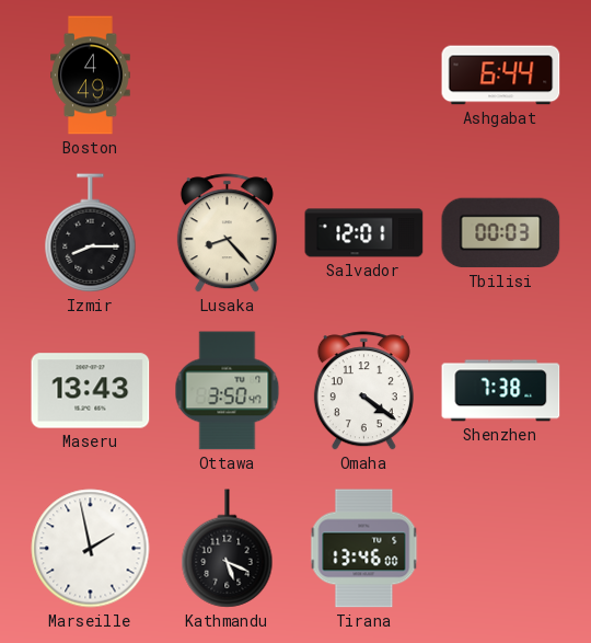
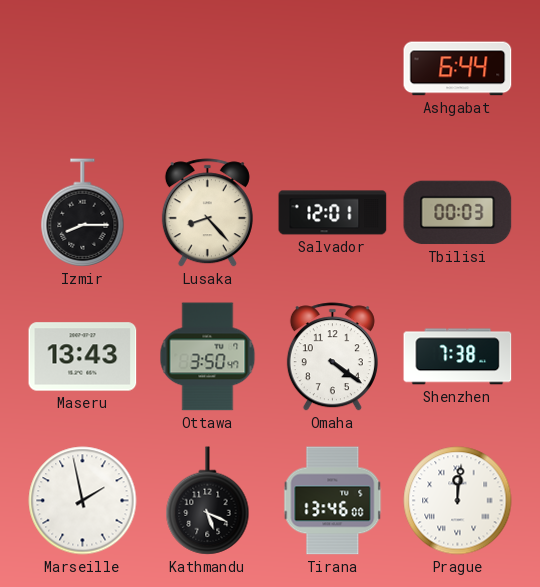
Boston: 4:49 -> none
Prague: none -> 12:01
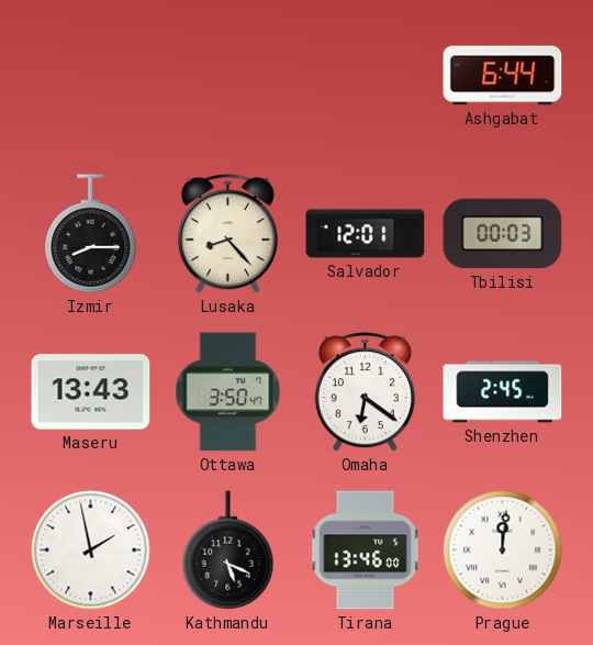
Omaha: 4:21 -> 6:21
Shenzhen: 7:38 -> 2:45
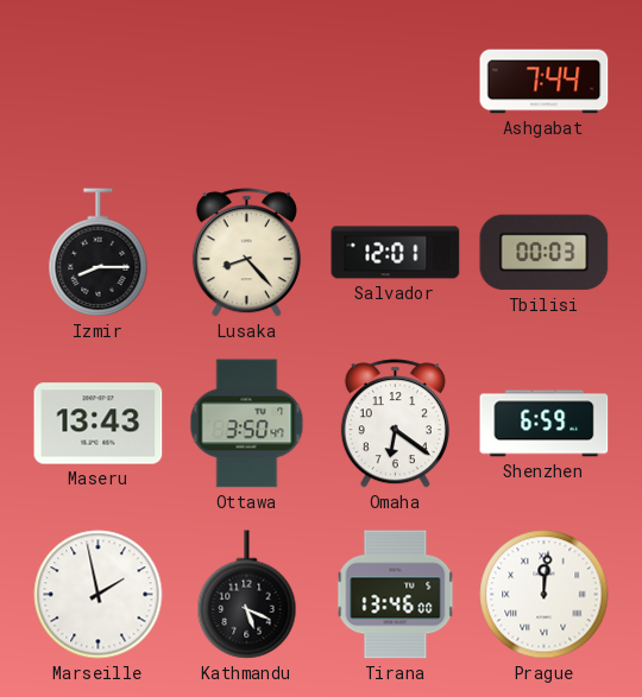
Ashgabat: 6:44 -> 7:44
Shenzhen: 2:45 -> 6:59
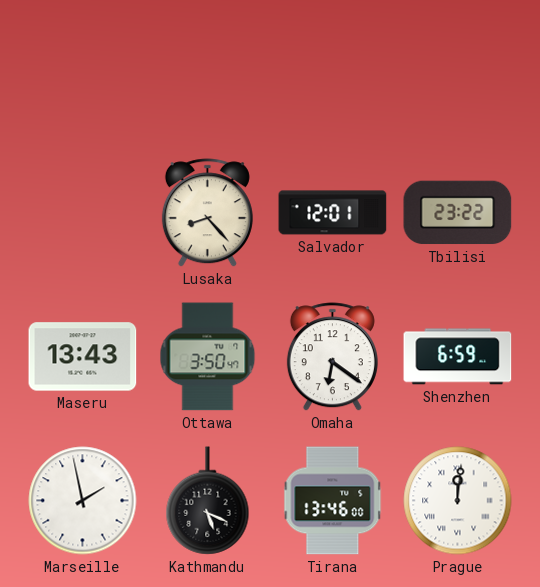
Ashgabat: 7:44 -> none
Izmir: 8:15 -> none
Tbilisi: 00:03 -> 23:22
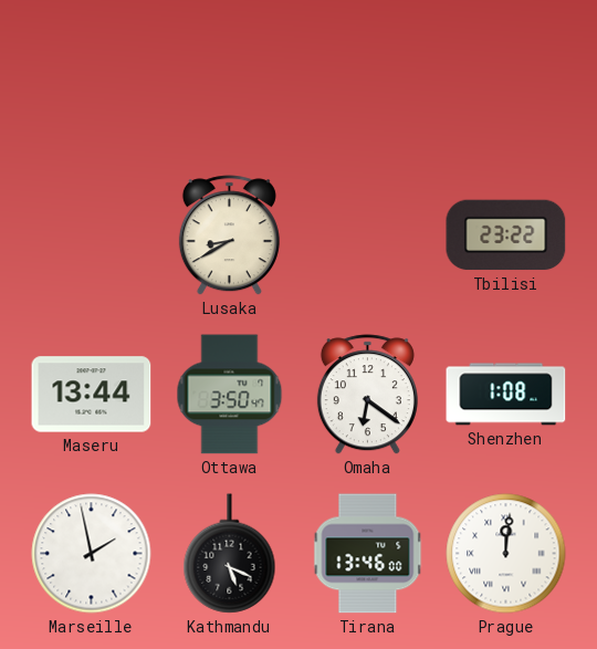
Lusaka: 8:23 -> 8:40
Salvador: 12:01 -> none
Maseru: 13:43 -> 13:44
Shenzhen: 6:59 -> 1:08
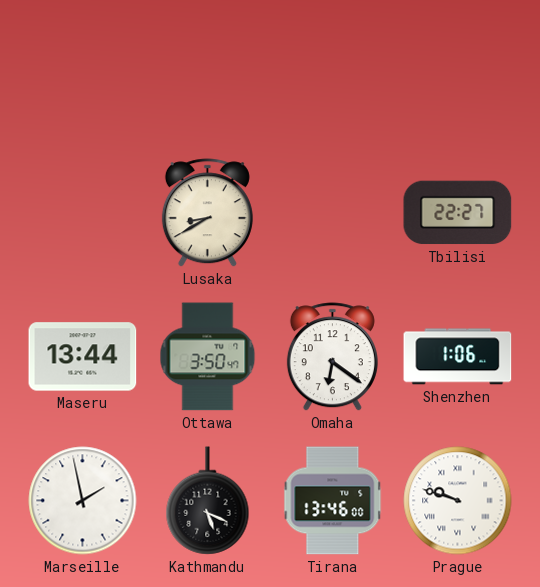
Tbilisi: 23:22 -> 22:27
Shenzhen: 1:08 -> 1:06
Prague: 12:01 -> 9:48
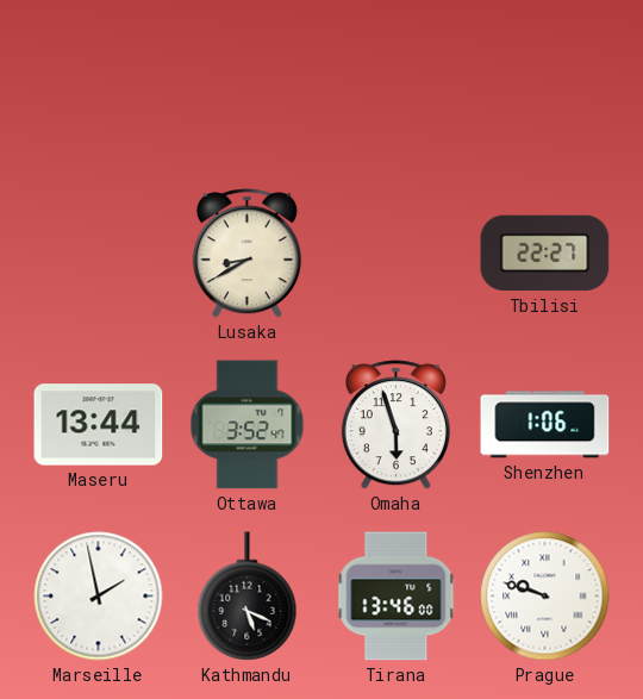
Ottawa: 3:50 -> 3:52
Omaha: 6:21 -> 5:57
